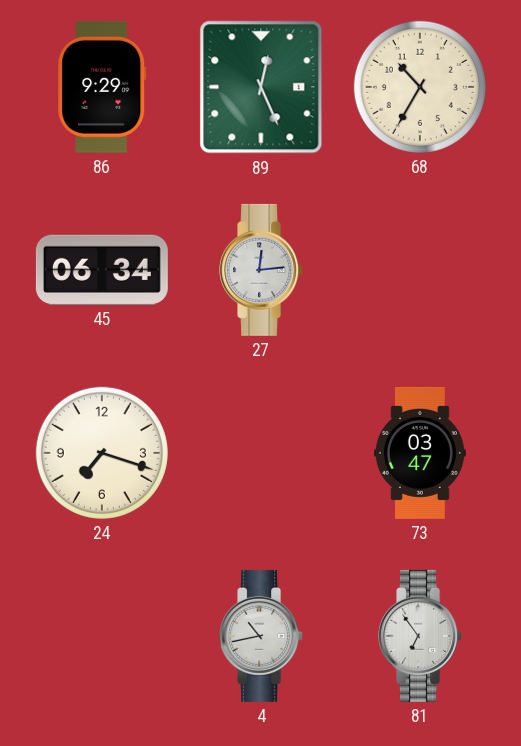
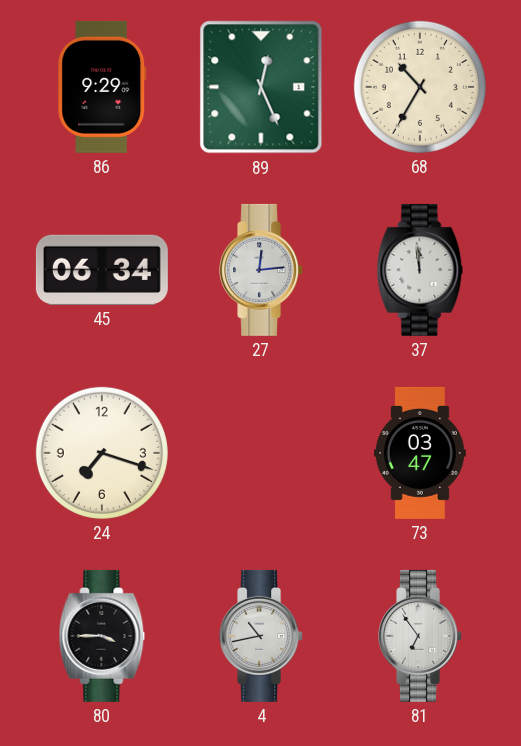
37: none -> 11:59
80: none -> 3:45
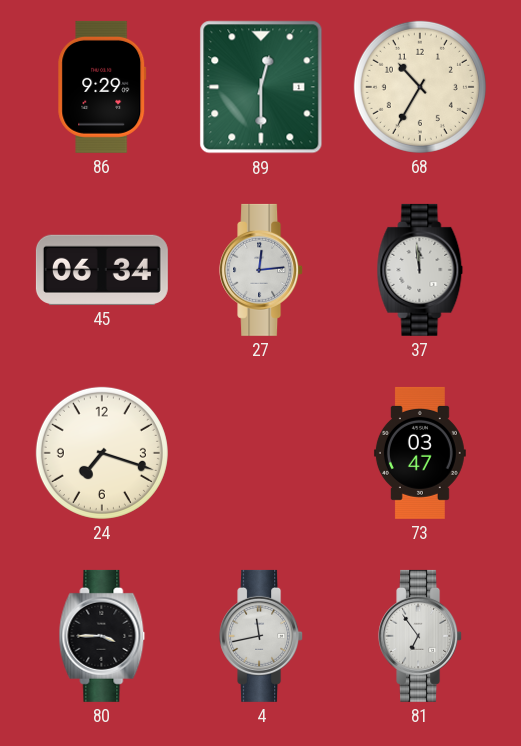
89: 12:26 -> 12:30
4: 10:43 -> 11:43
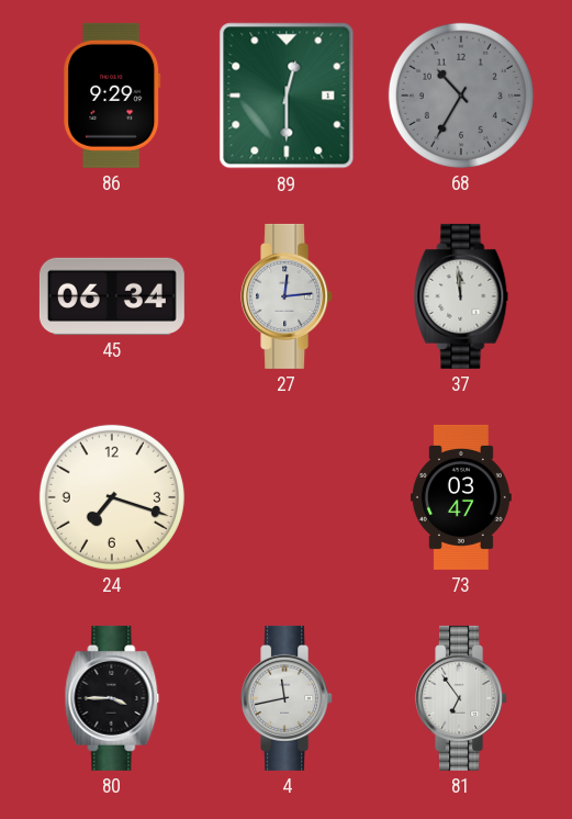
68 dial: cream -> grey
